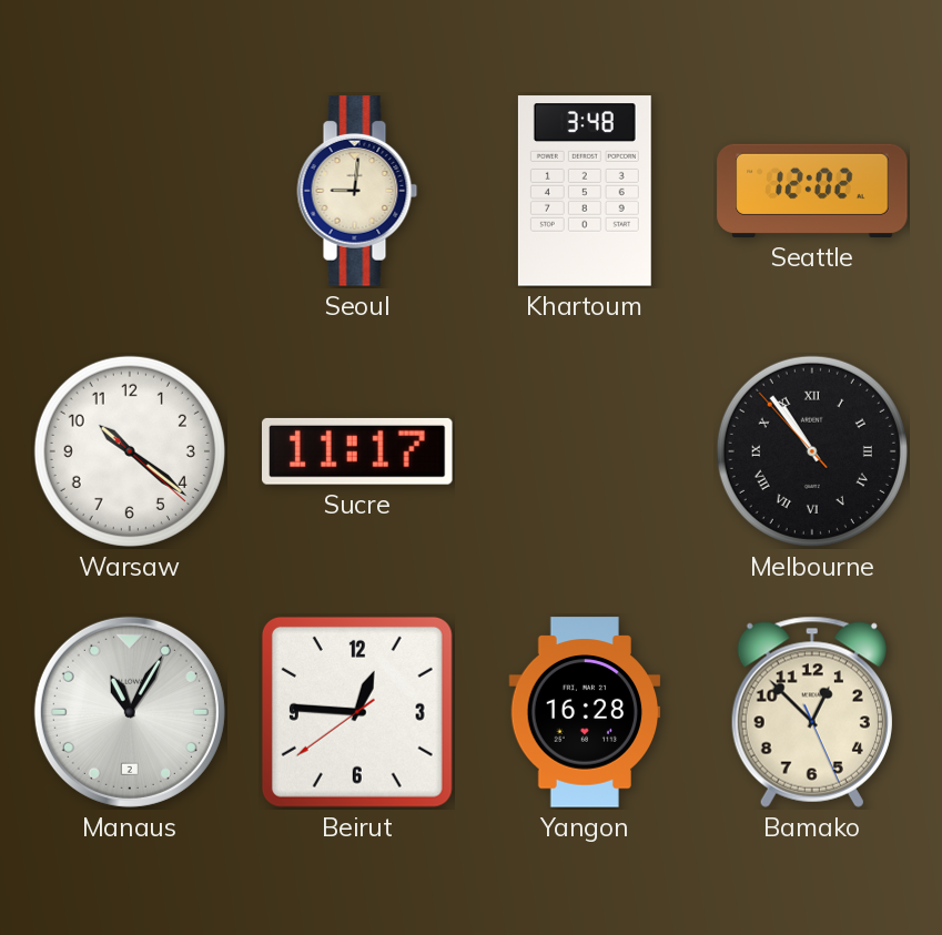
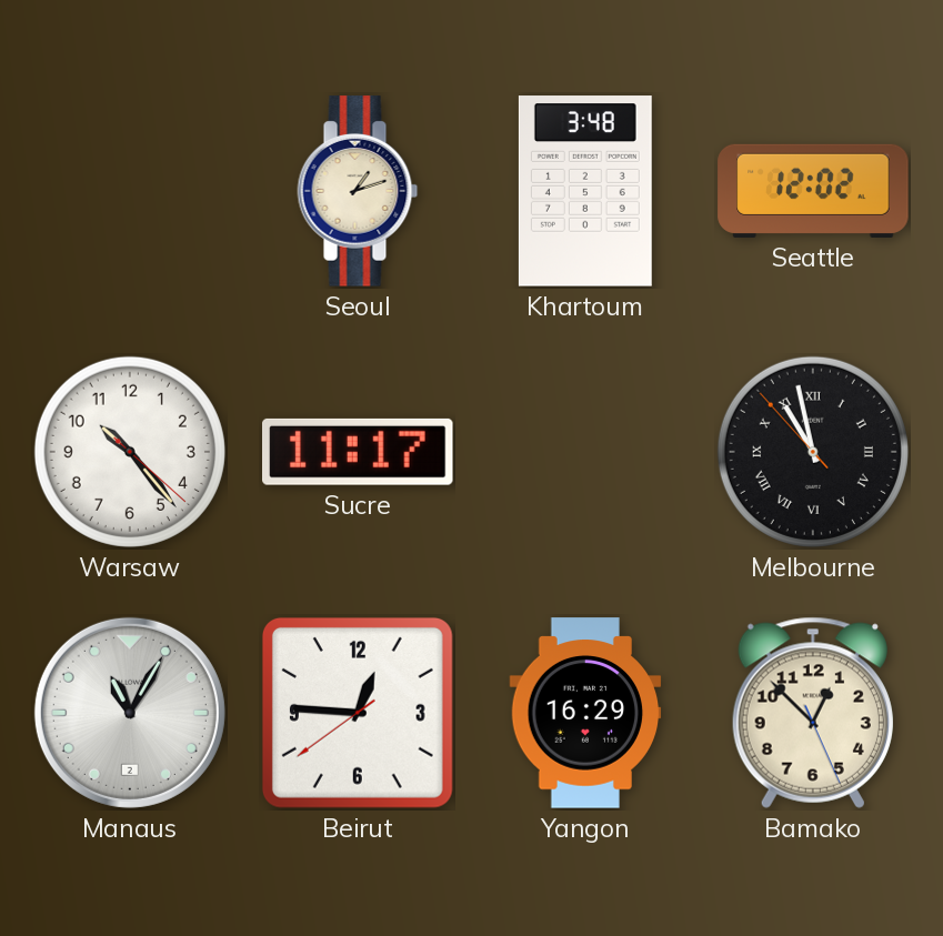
Seoul: 9:01 -> 1:12
Warsaw: 10:21 -> 10:23
Melbourne: 10:53 -> 10:57
Yangon: 16:28 -> 16:29
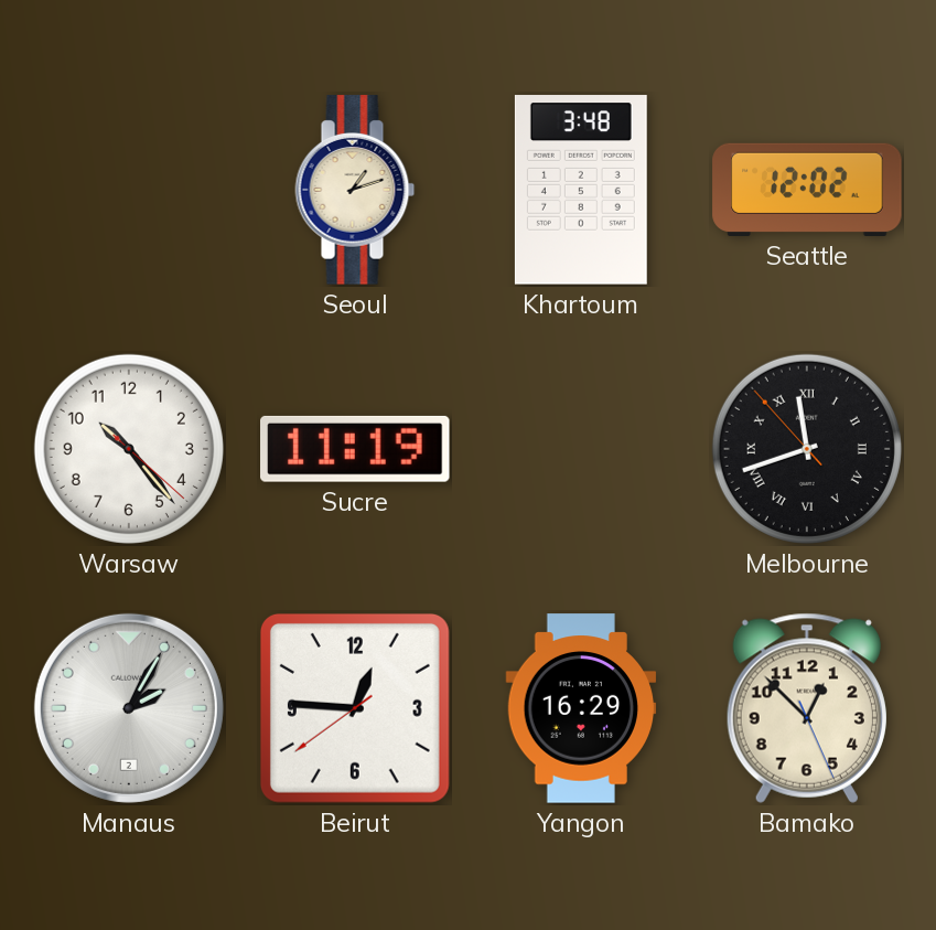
Sucre: 11:17 -> 11:19
Melbourne: 10:57 -> 11:41
Manaus: 11:05 -> 2:05
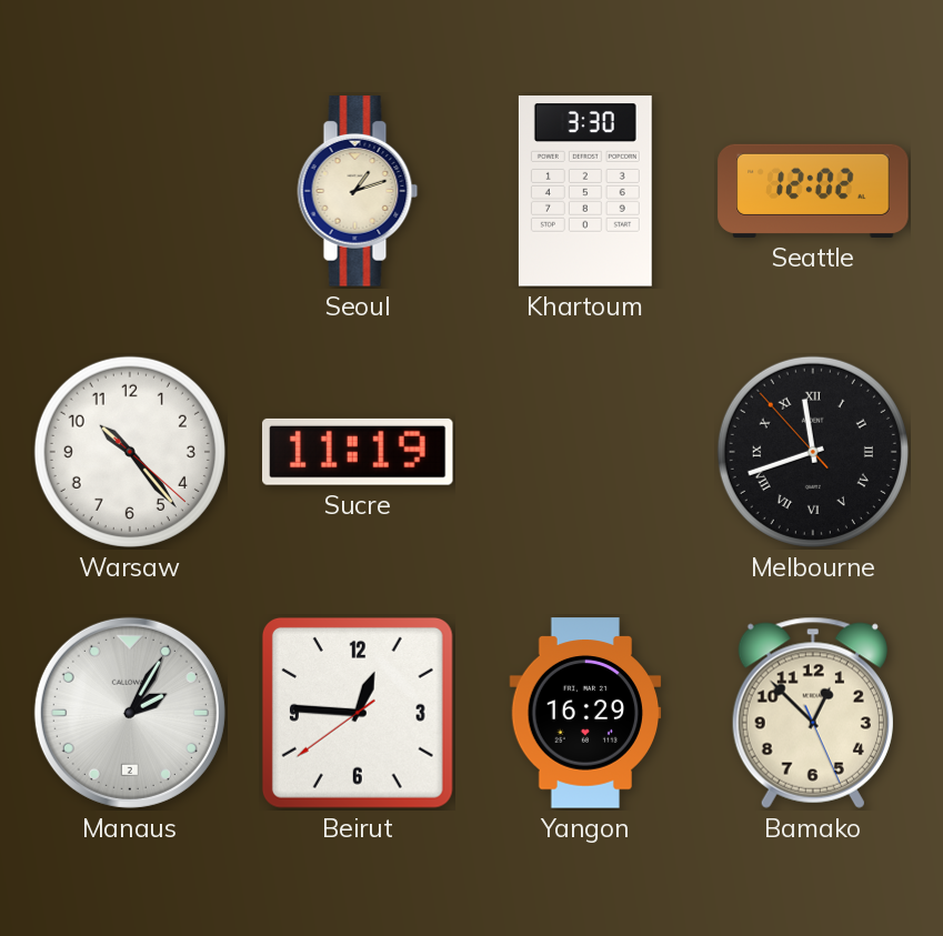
Khartoum: 3:48 -> 3:30
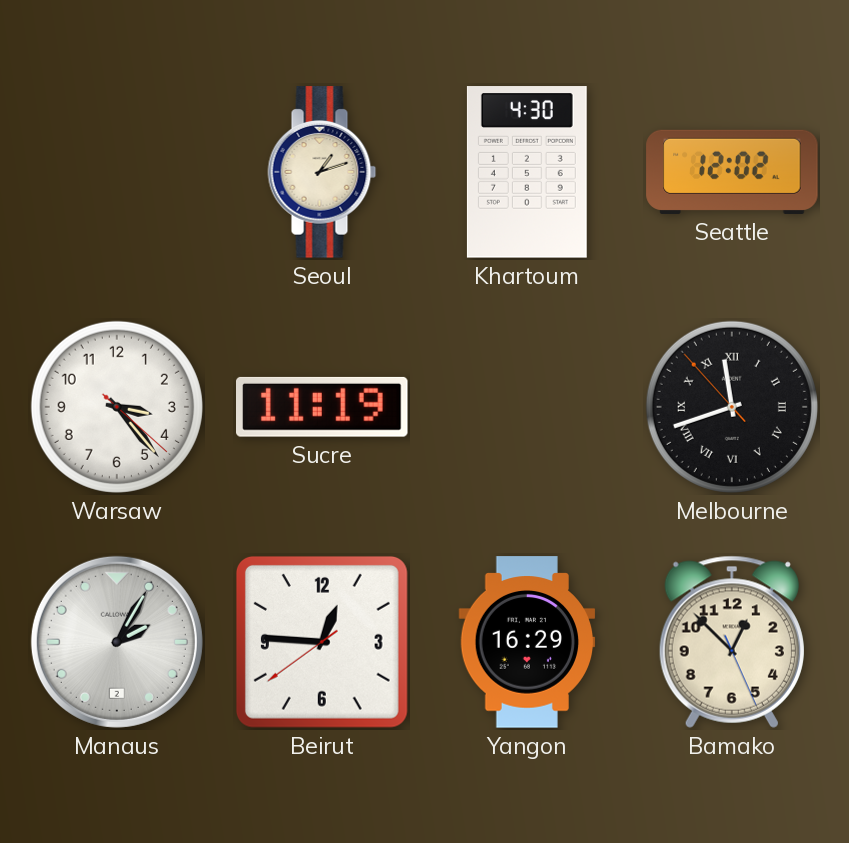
Khartoum: 3:30 -> 4:30
Warsaw: 10:23 -> 3:23
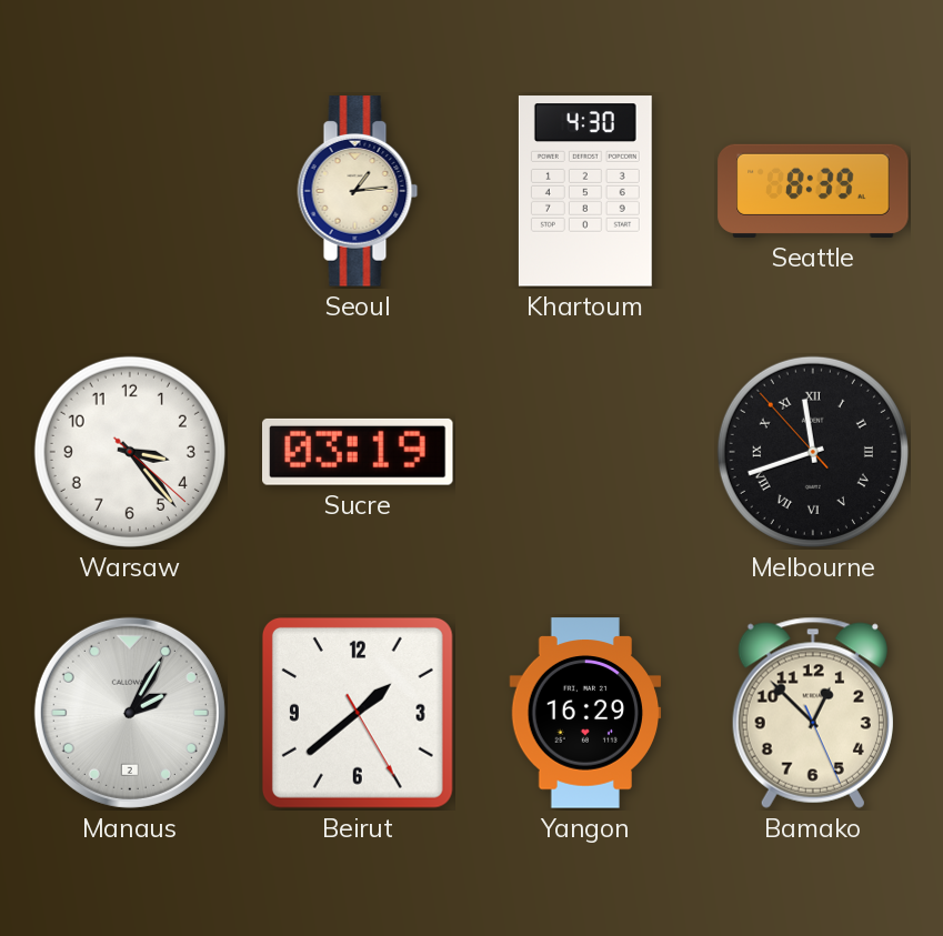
Seoul: 1:12 -> 1:14
Seattle: 12:02 -> 8:39
Sucre: 11:19 -> 03:19
Beirut: 12:45 -> 1:38
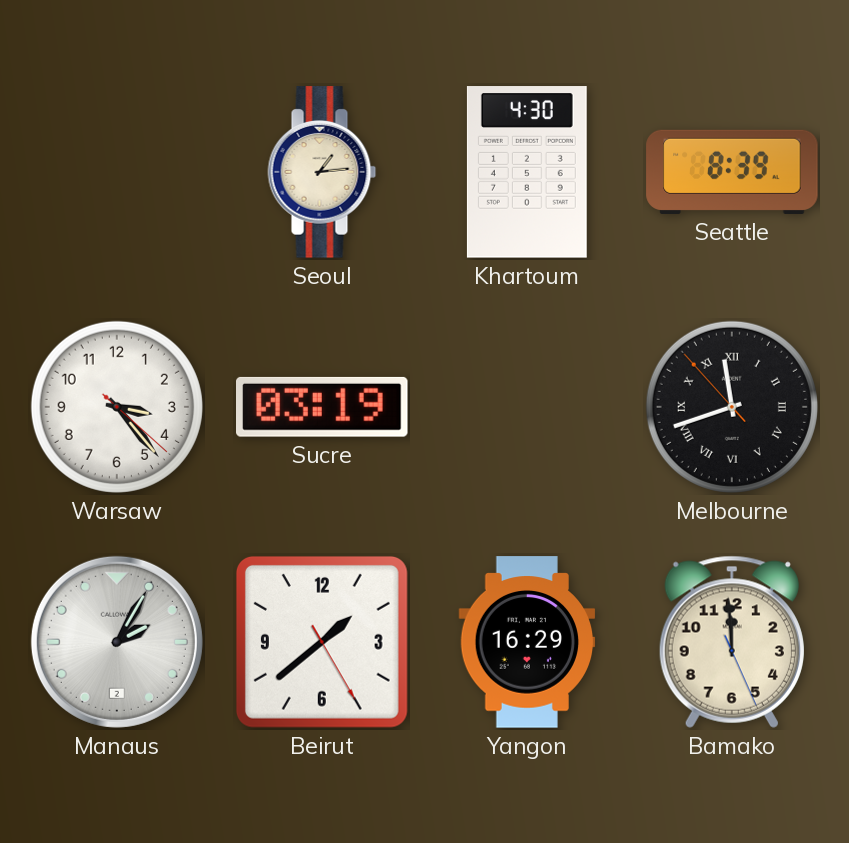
Bamako: 12:52 -> 11:59
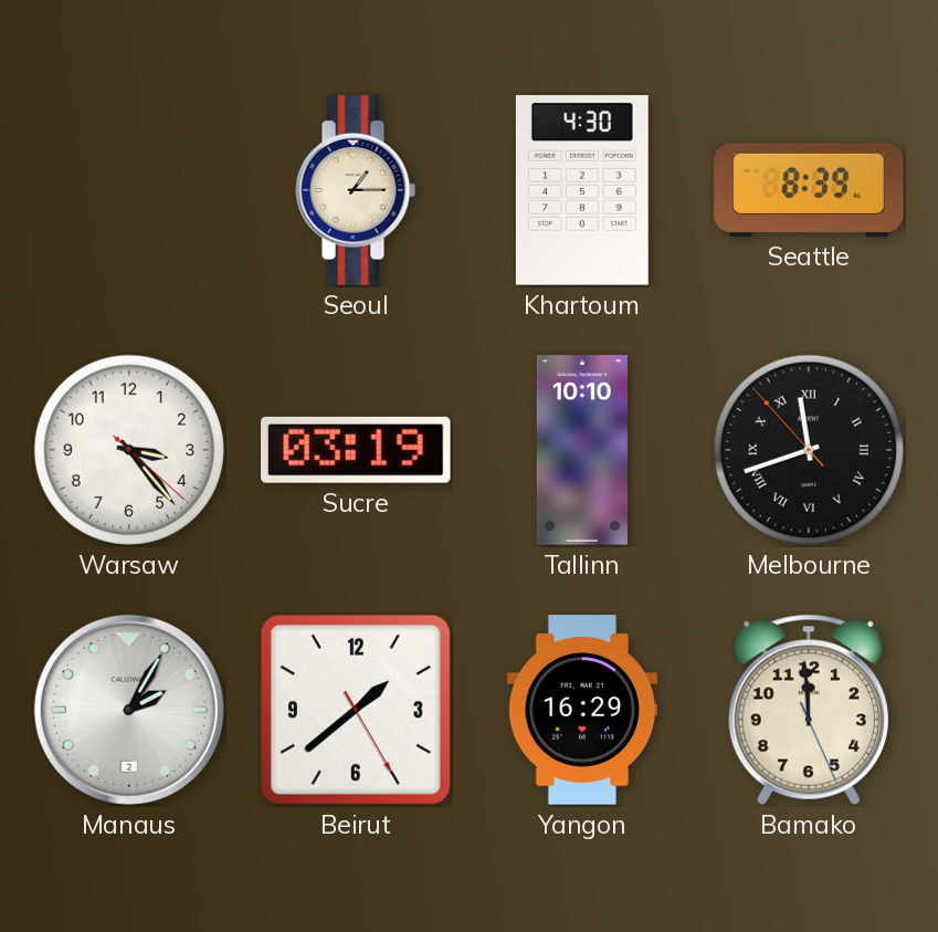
Seoul: 1:14 -> 1:15
Tallinn: none -> 10:10
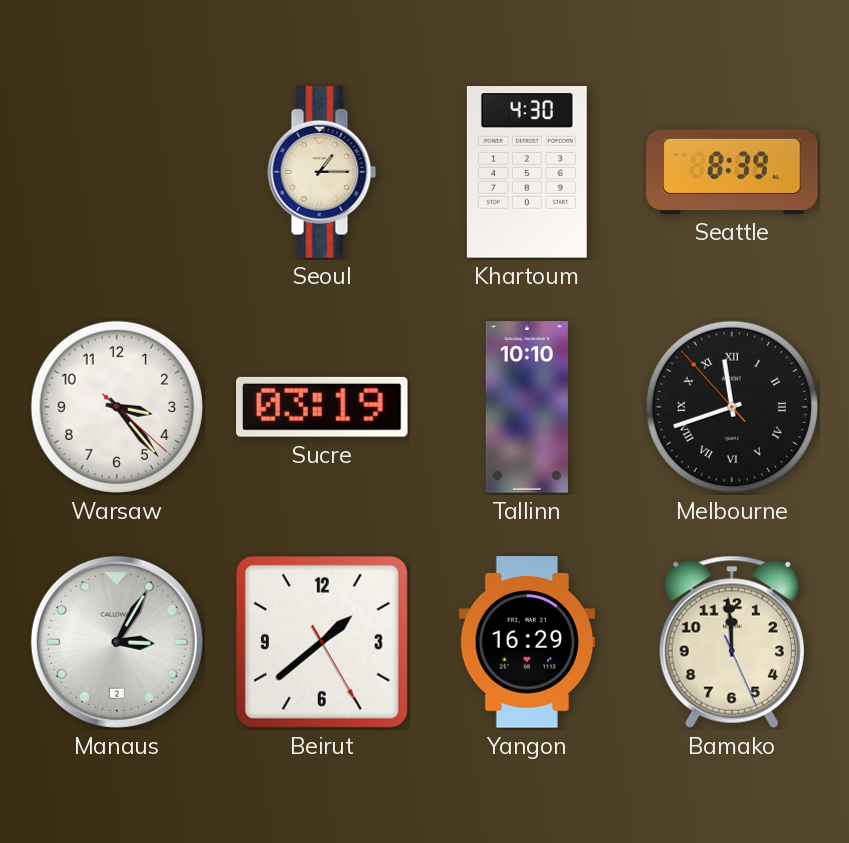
Manaus: 2:05 -> 3:05
